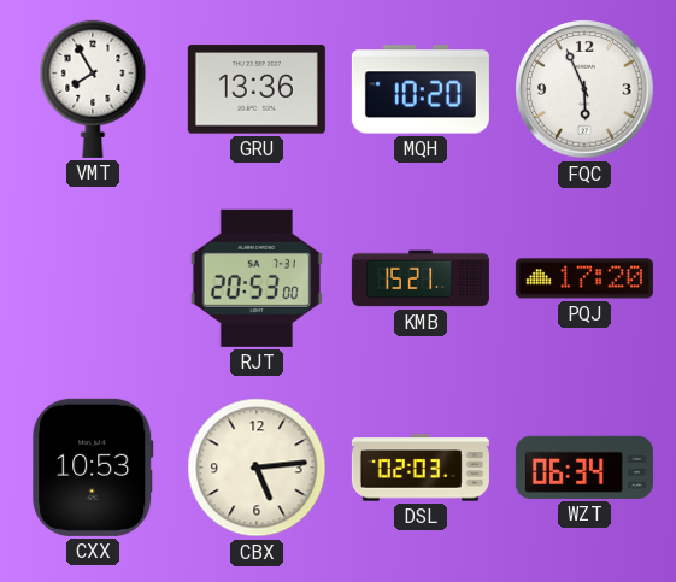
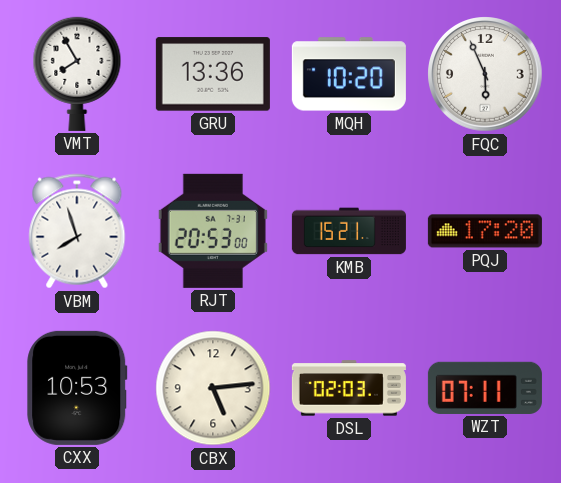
VBM: none -> 7:57
WZT: 06:34 -> 07:11
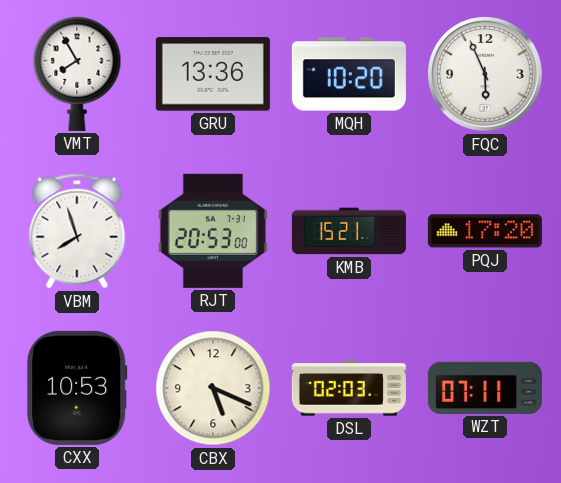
CBX: 5:14 -> 5:19
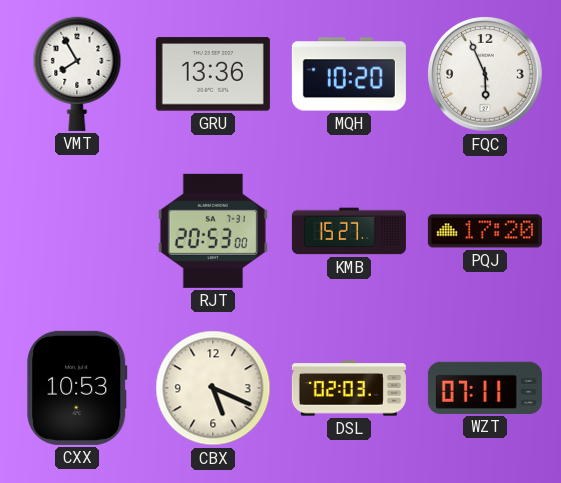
VBM: 7:57 -> none
KMB: 15:21 -> 15:27
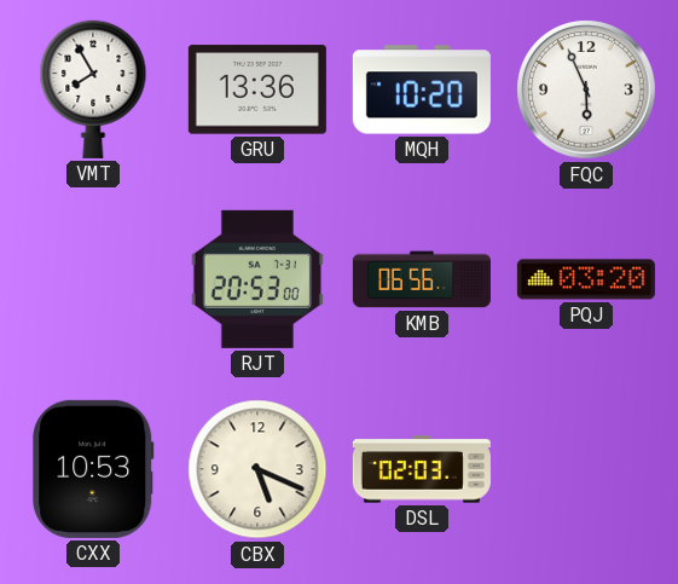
KMB: 15:27 -> 06:56
PQJ: 17:20 -> 03:20
WZT: 07:11 -> none
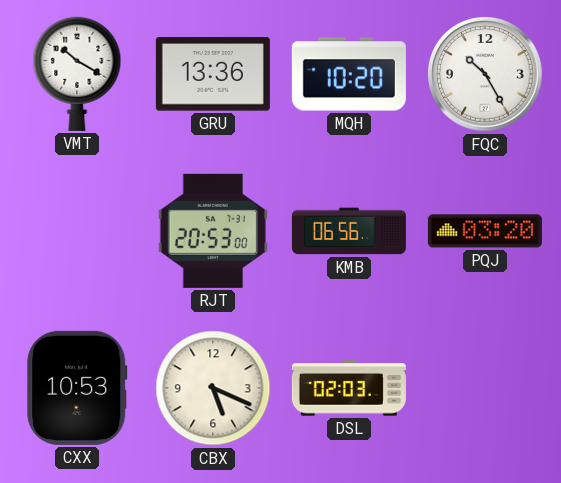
VMT: 7:55 -> 10:20
FQC: 5:56 -> 10:25
